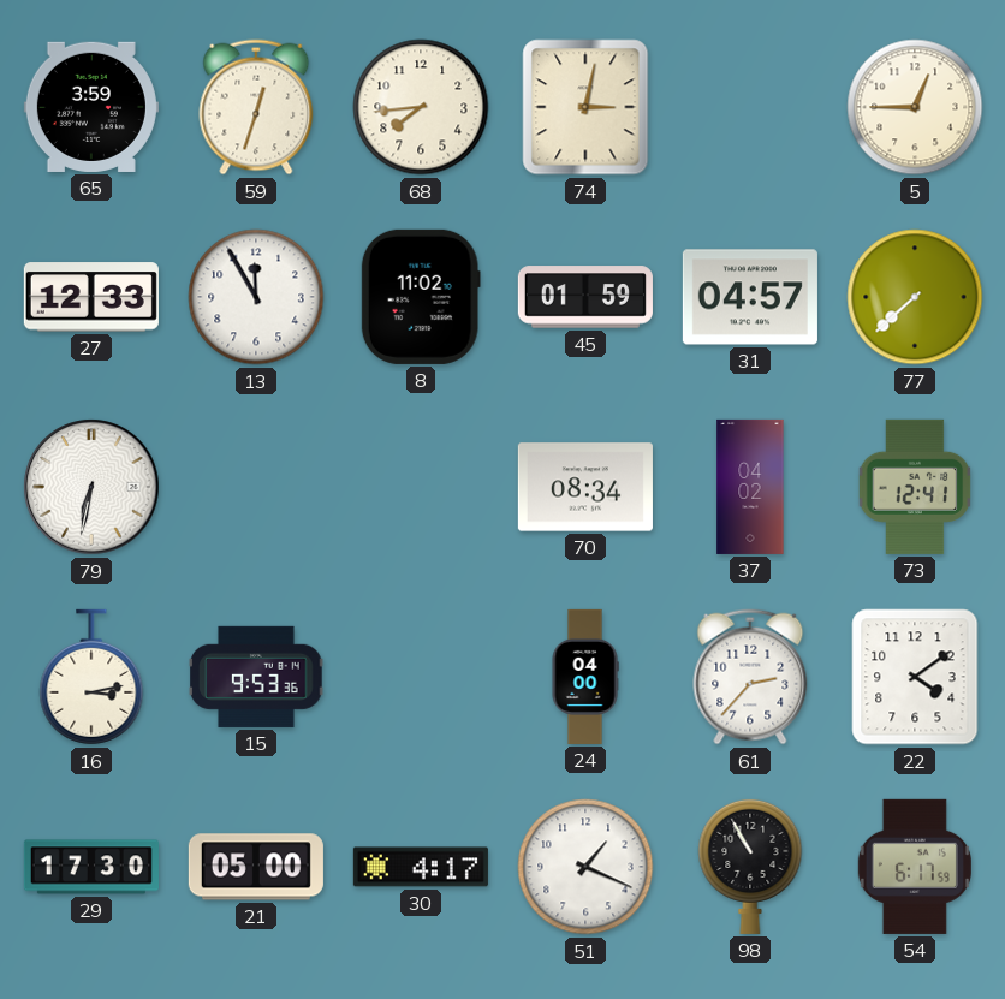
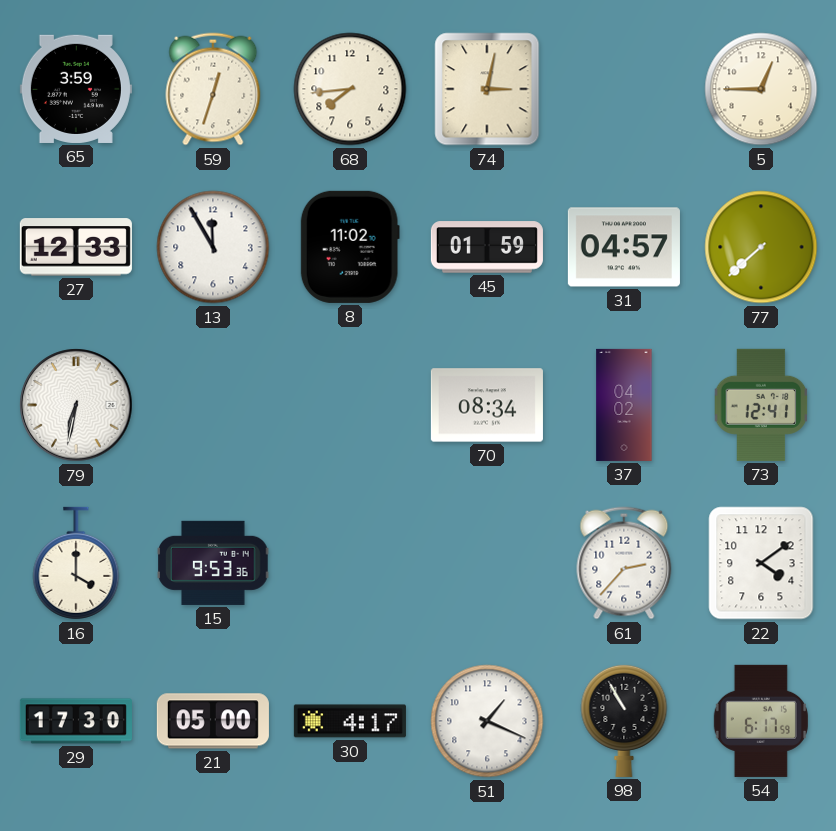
16: 3:13 -> 4:00
24: 04:00 -> none
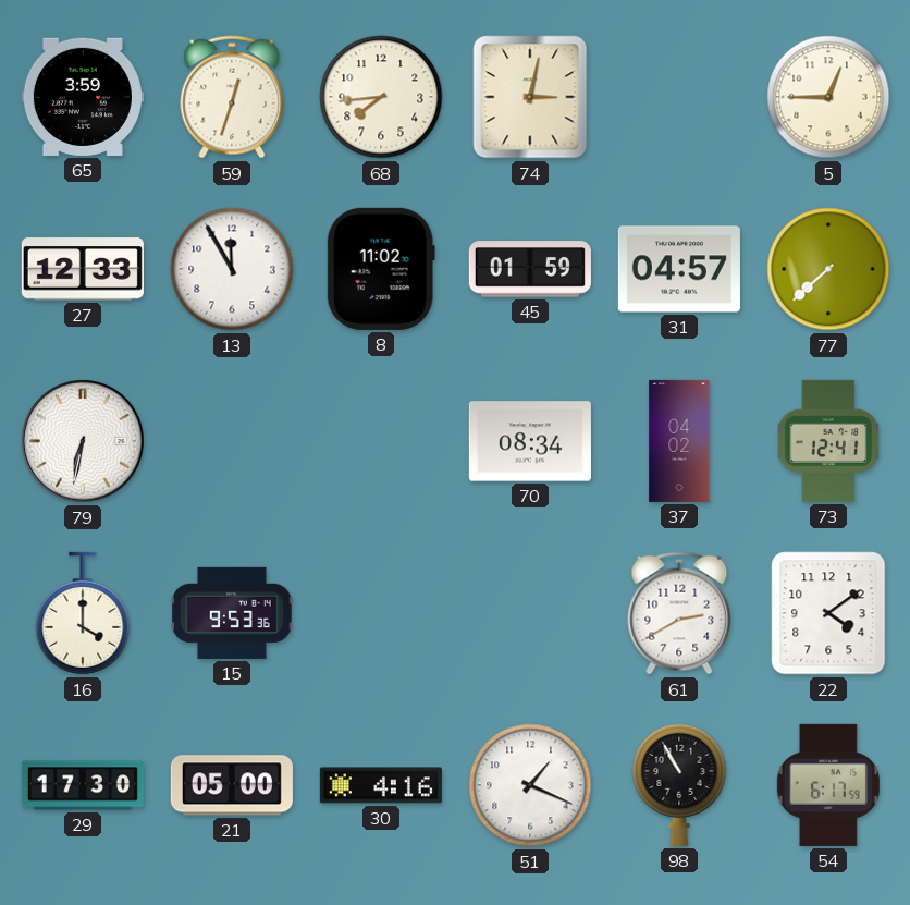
61: 2:37 -> 2:40
30: 4:17 -> 4:16
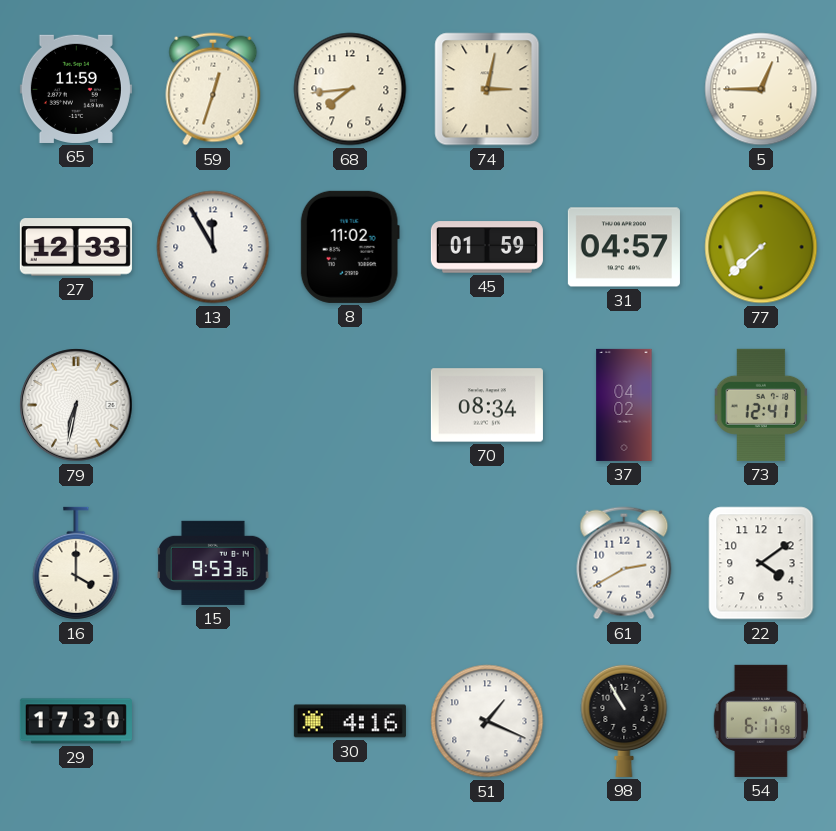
65: 3:59 -> 11:59
21: 05:00 -> none
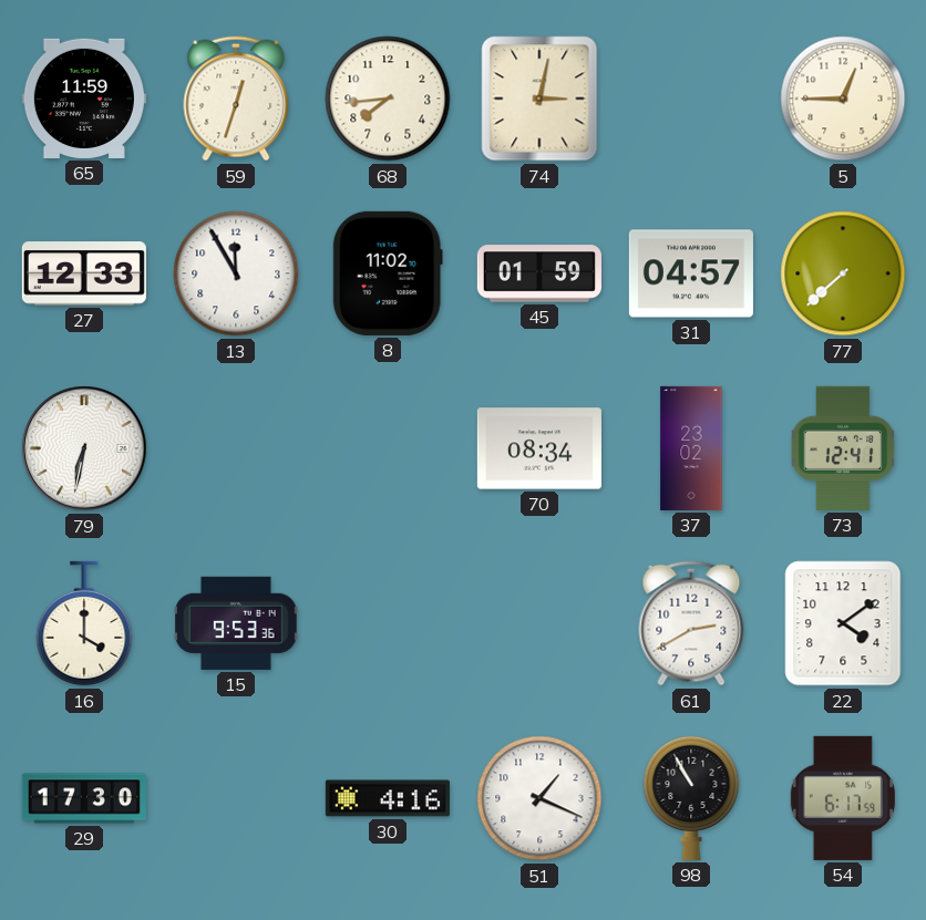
37: 04:02 -> 23:02
